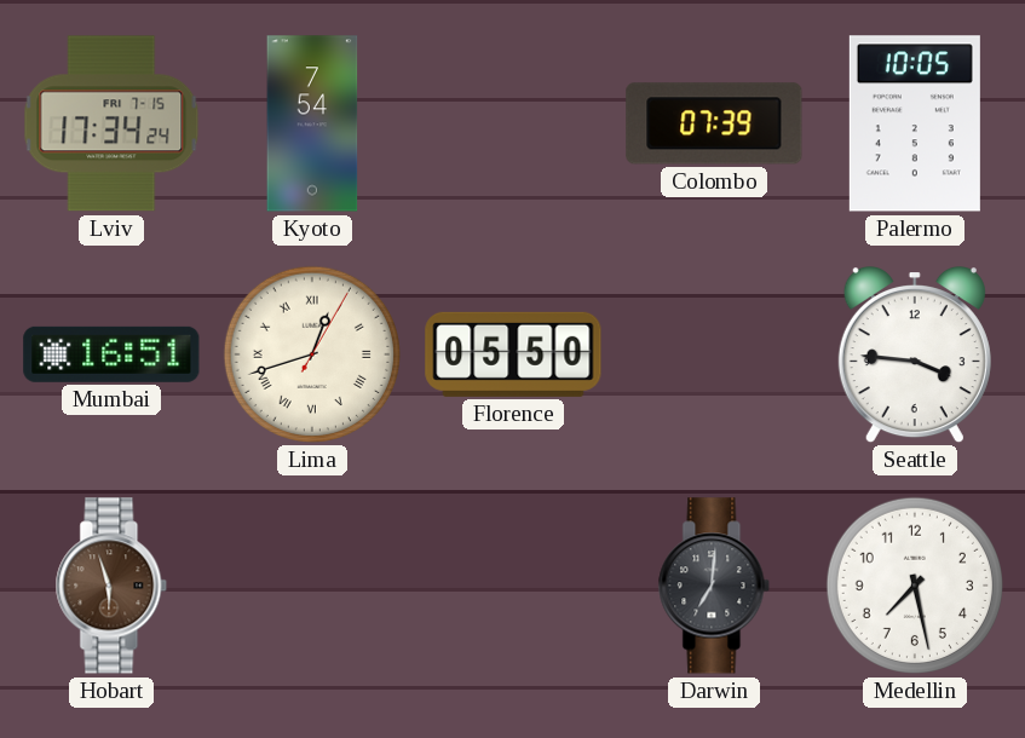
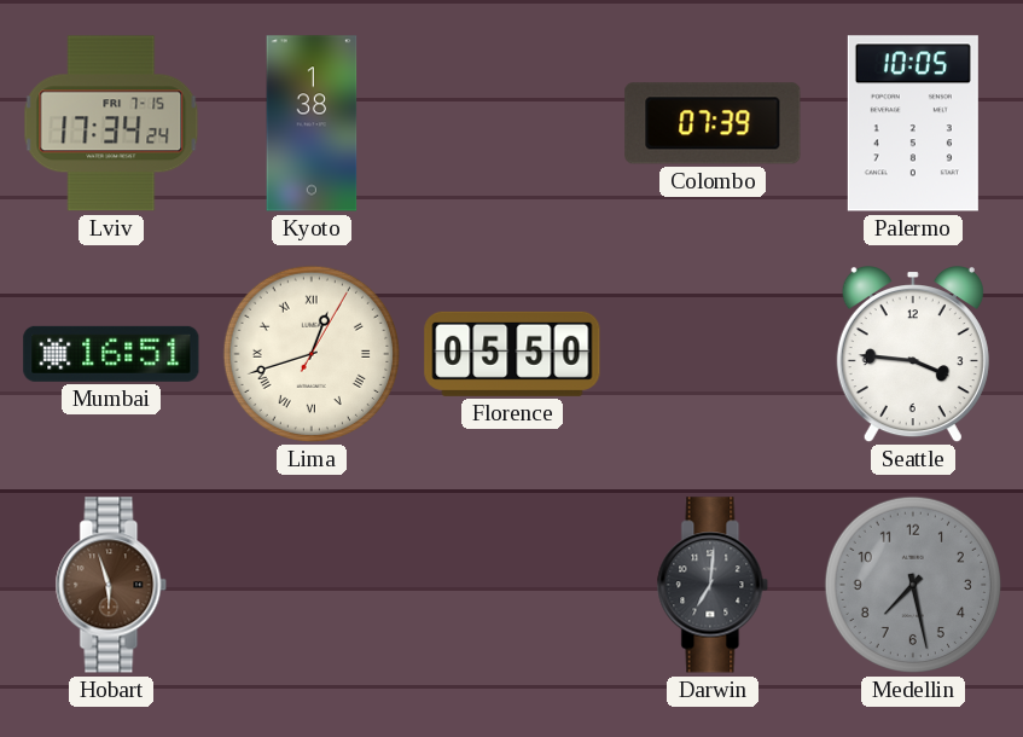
Kyoto: 7:54 -> 1:38
Medellin dial: white -> grey
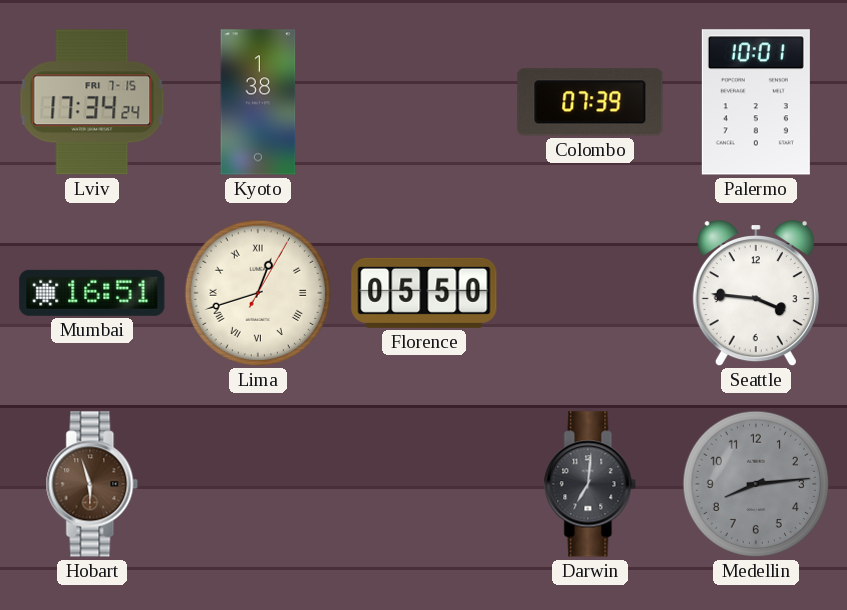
Palermo: 10:05 -> 10:01
Medellin: 7:28 -> 8:14
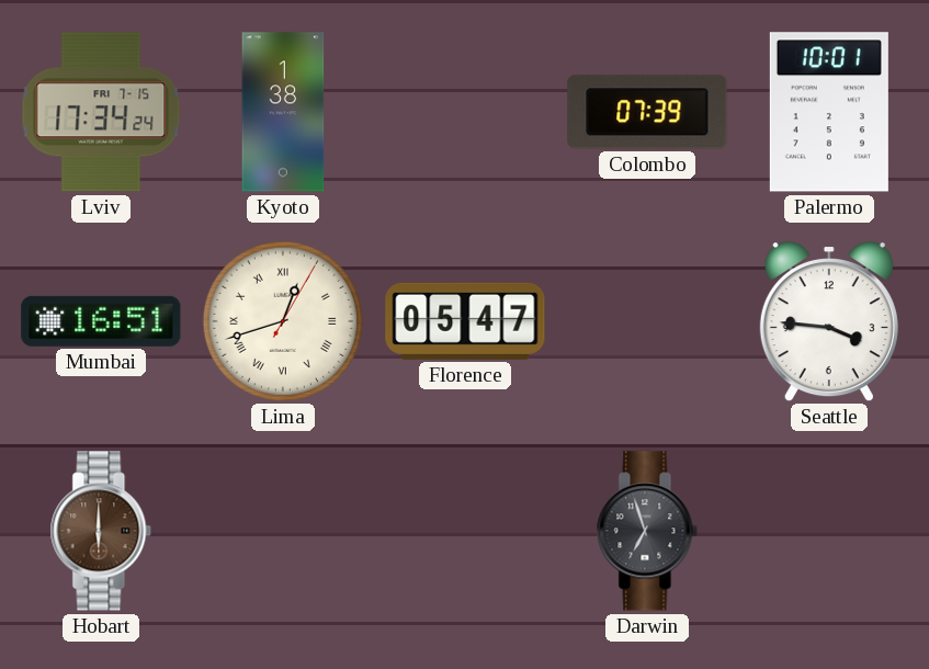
Florence: 05:50 -> 05:47
Hobart: 5:57 -> 6:00
Darwin: 7:01 -> 6:57
Medellin: 8:14 -> none
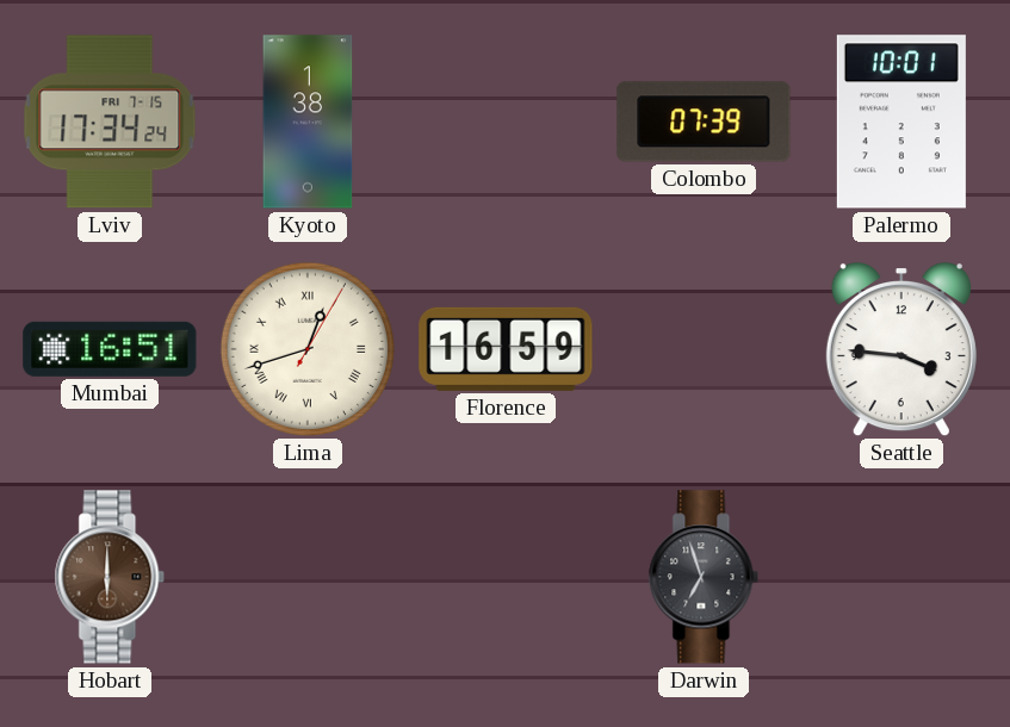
Florence: 05:47 -> 16:59
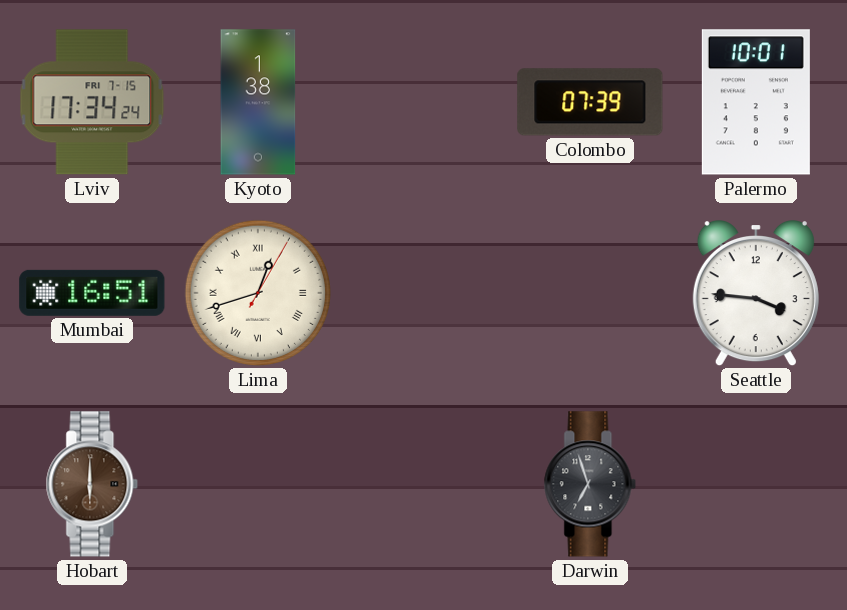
Florence: 16:59 -> none
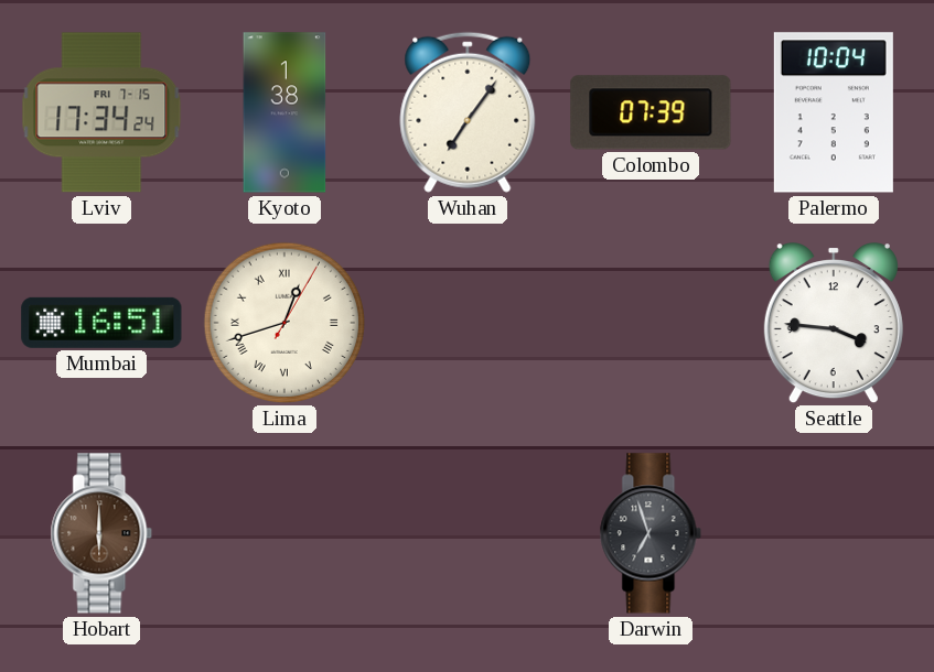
Wuhan: none -> 7:06
Palermo: 10:01 -> 10:04
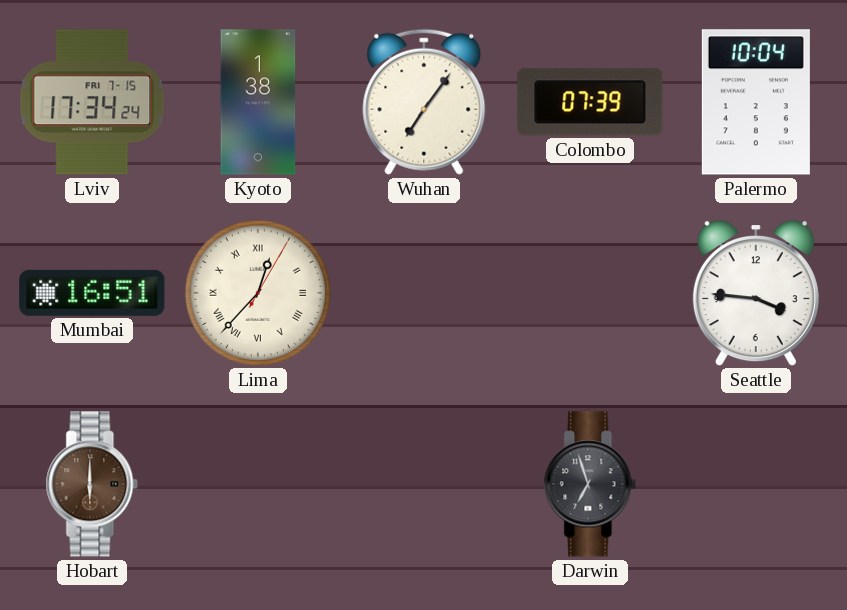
Lima: 12:42 -> 12:37
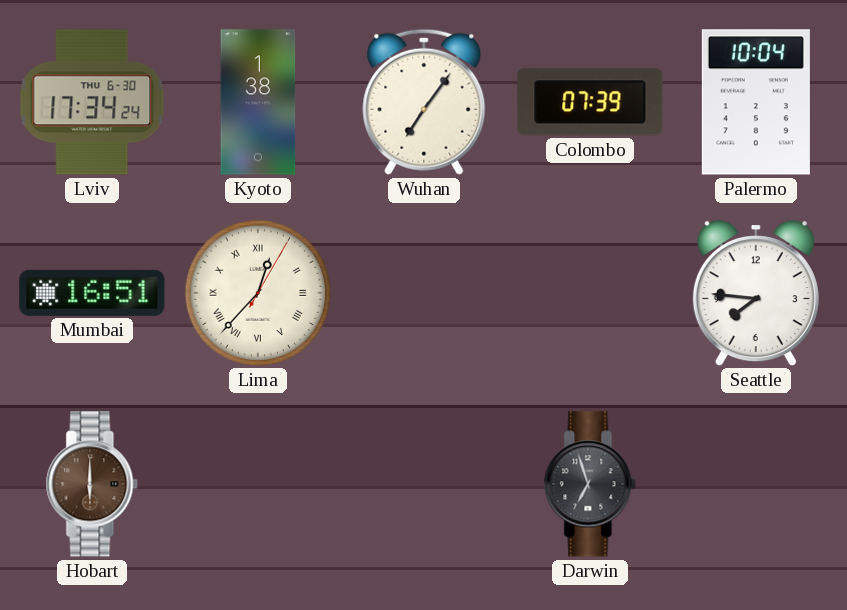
Lviv date: FRI 7-15 -> THU 6-30
Seattle: 3:46 -> 7:46
